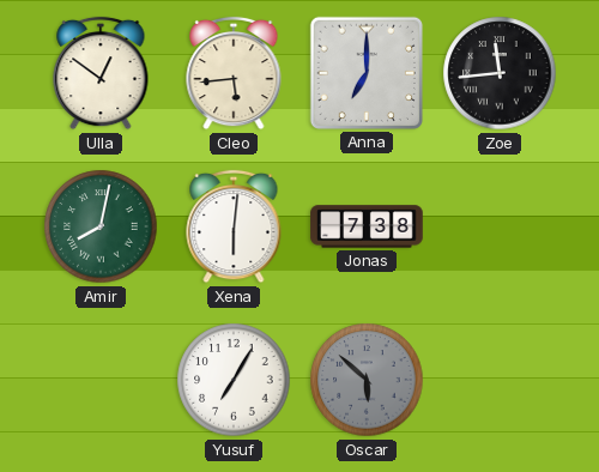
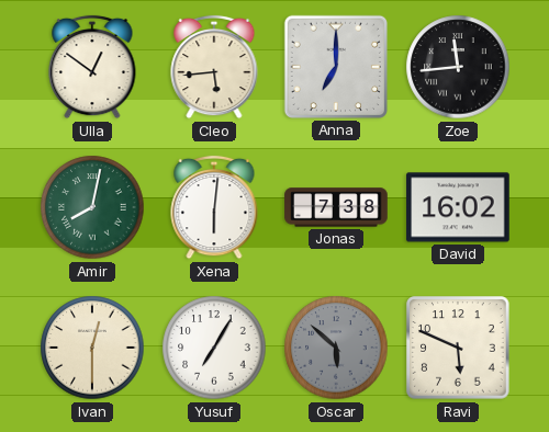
David: none -> 16:02
Ivan: none -> 12:30
Ravi: none -> 5:49
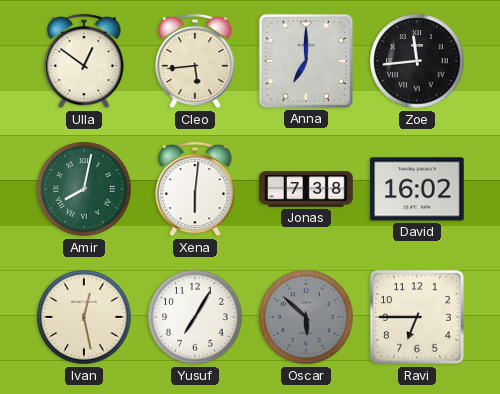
Ivan: 12:30 -> 12:28
Ravi: 5:49 -> 6:45
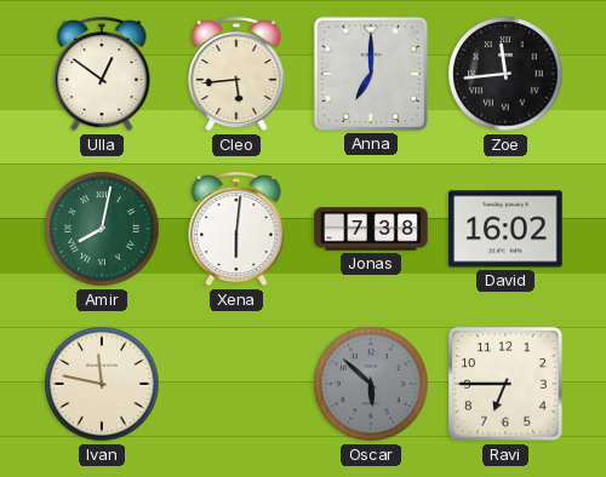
Ivan: 12:28 -> 11:47
Yusuf: 7:05 -> none
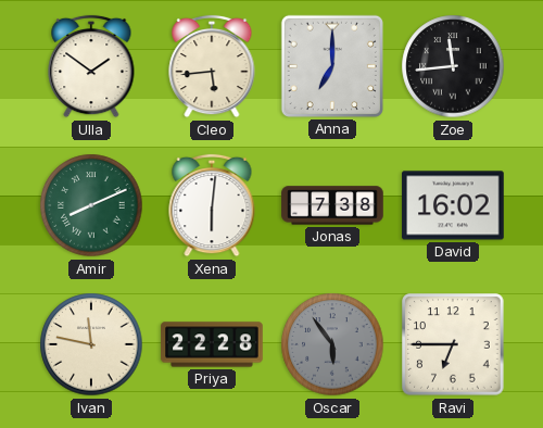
Ulla: 12:51 -> 1:51
Amir: 8:02 -> 8:11
Priya: none -> 22:28
Oscar: 5:52 -> 5:54
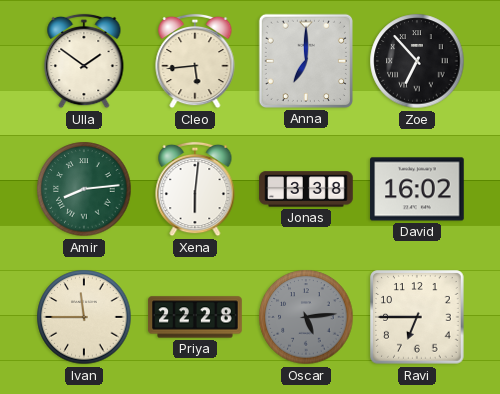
Zoe: 11:44 -> 6:53
Amir: 8:11 -> 8:14
Jonas: 7:38 -> 3:38
Ivan: 11:47 -> 11:45
Oscar: 5:54 -> 5:14
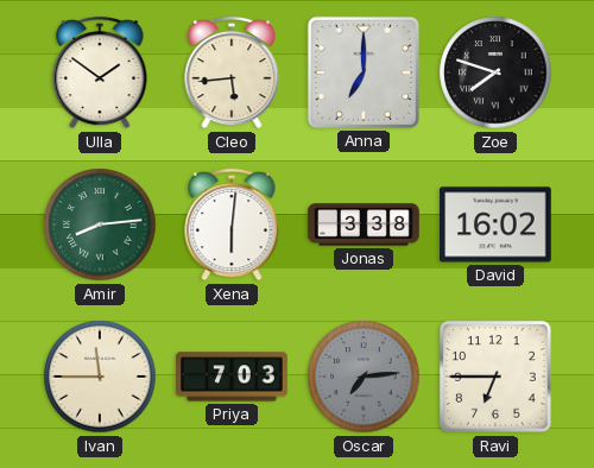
Zoe: 6:53 -> 7:48
Priya: 22:28 -> 7:03
Oscar: 5:14 -> 7:14
